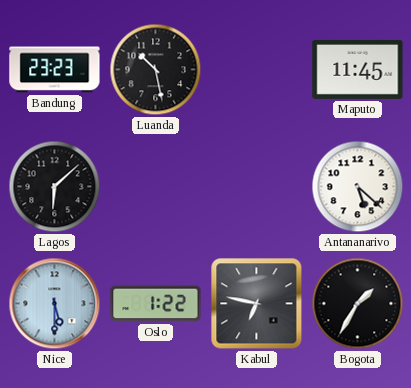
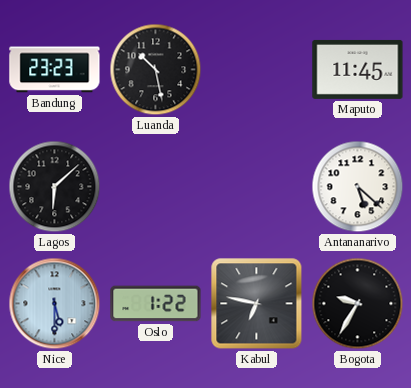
Bogota: 1:35 -> 9:35
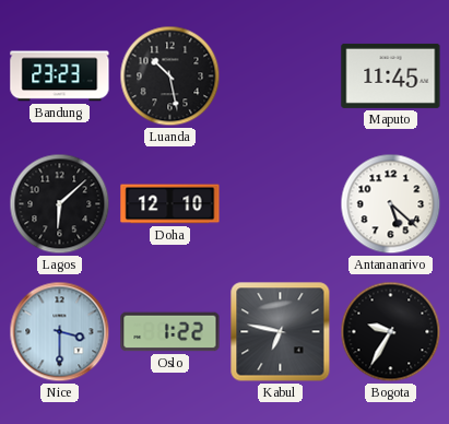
Doha: none -> 12:10
Nice: 5:30 -> 3:30
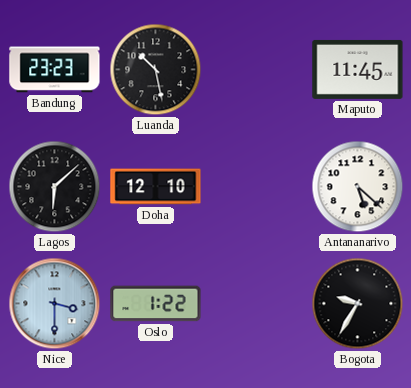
Kabul: 6:47 -> none
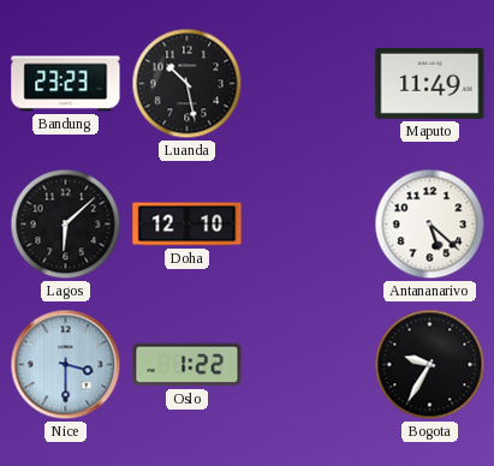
Maputo: 11:45 -> 11:49
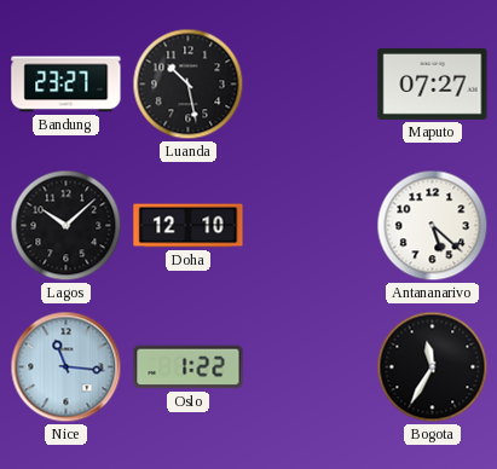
Bandung: 23:23 -> 23:27
Maputo: 11:49 -> 07:27
Lagos: 6:08 -> 10:08
Nice: 3:30 -> 11:16
Bogota: 9:35 -> 11:35
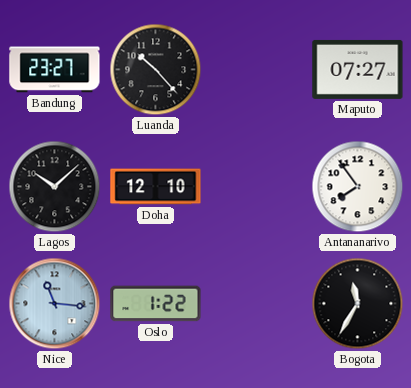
Luanda: 10:28 -> 10:23
Antananarivo: 5:22 -> 7:54
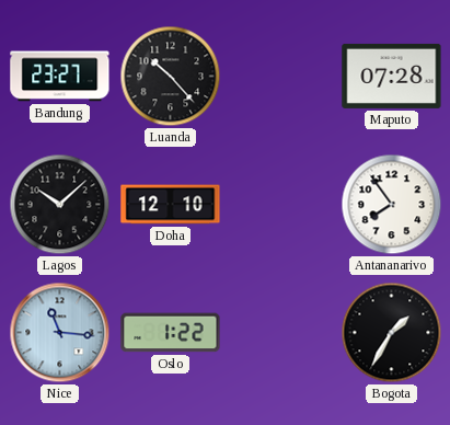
Maputo: 07:27 -> 07:28
Bogota: 11:35 -> 1:35
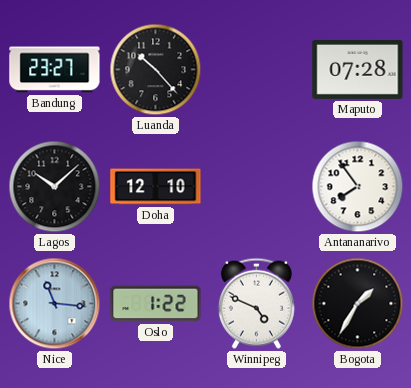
Winnipeg: none -> 4:49
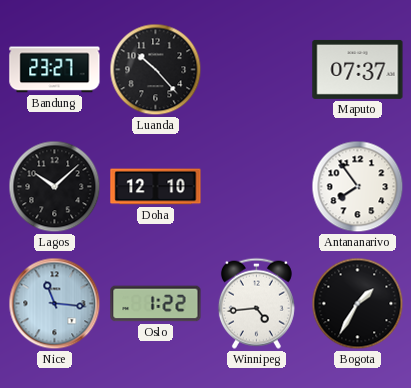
Maputo: 07:28 -> 07:37
Winnipeg: 4:49 -> 4:44
